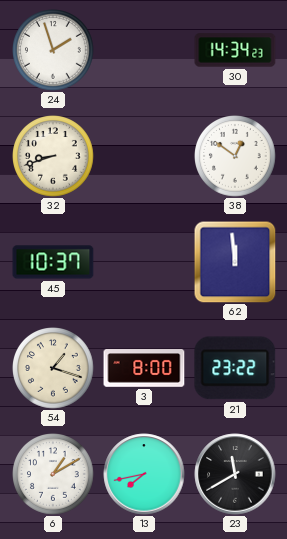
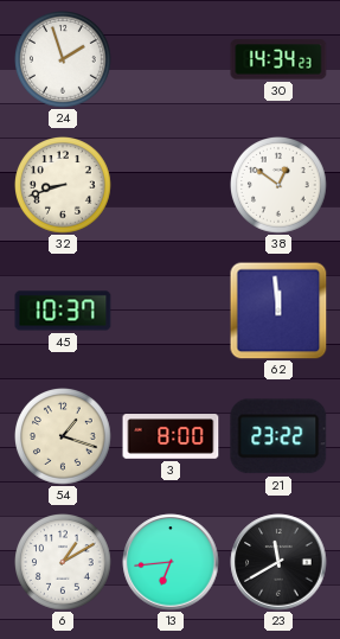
13: 7:43 -> 6:44
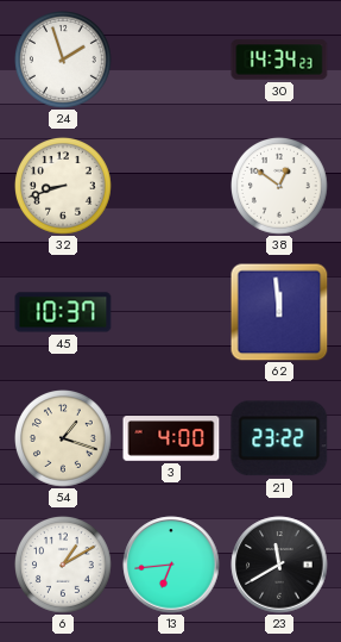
3: 8:00 -> 4:00
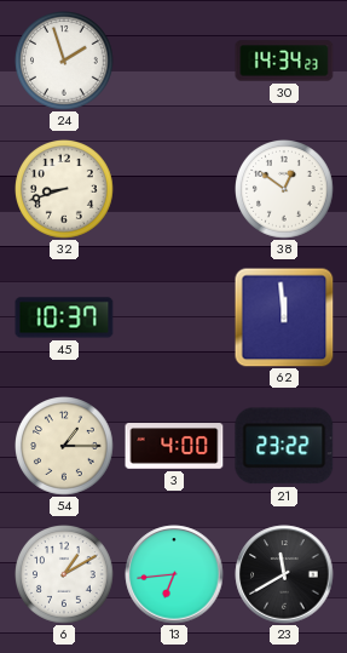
54: 1:18 -> 1:15
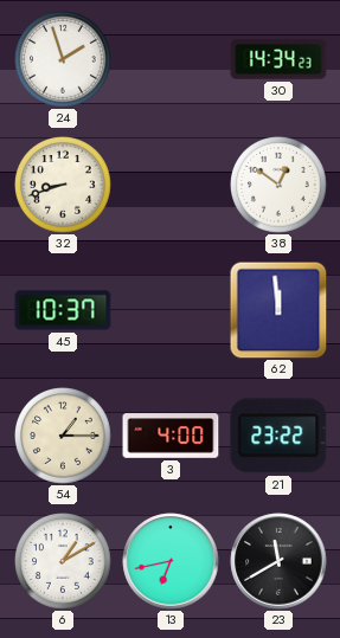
13: 6:44 -> 6:43
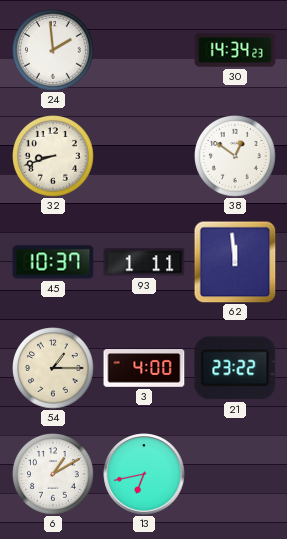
24: 1:57 -> 1:59
93: none -> 1:11
23: 11:40 -> none
